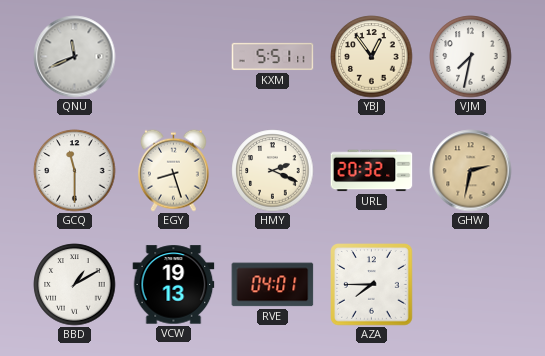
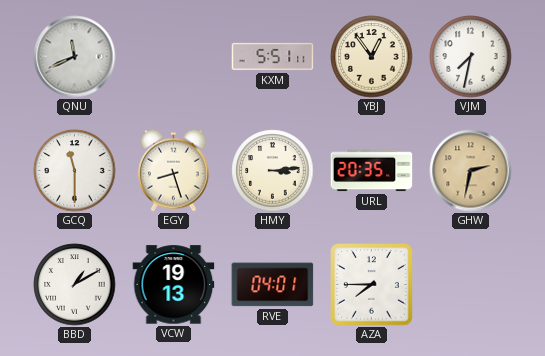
HMY: 2:19 -> 3:14
URL: 20:32 -> 20:35
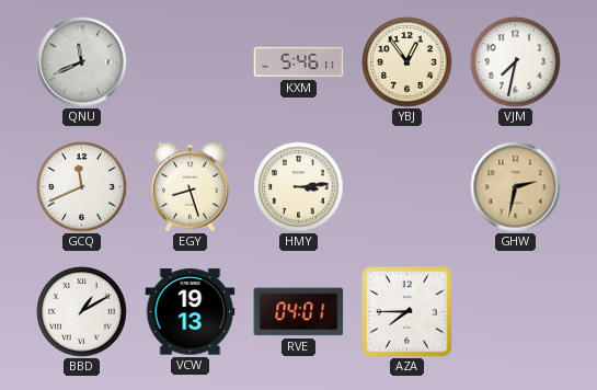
KXM: 5:51 -> 5:46
GCQ: 11:30 -> 11:41
URL: 20:35 -> none
